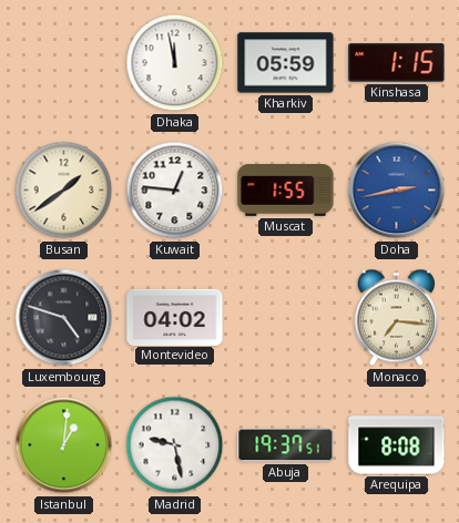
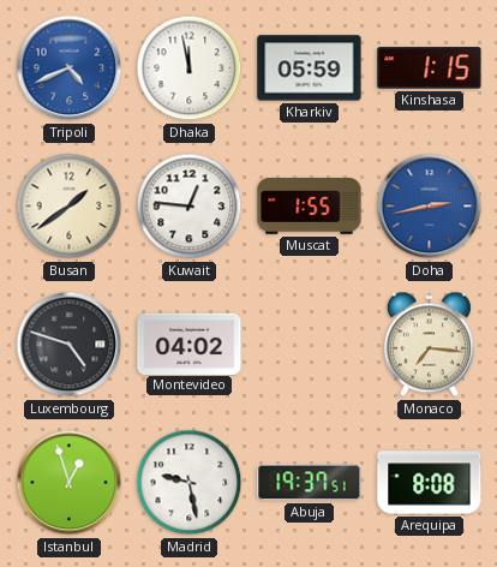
Tripoli: none -> 4:41
Istanbul: 1:01 -> 12:57
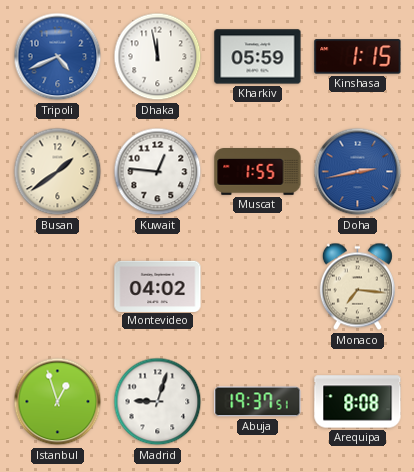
Luxembourg: 4:48 -> none
Madrid: 9:28 -> 9:03
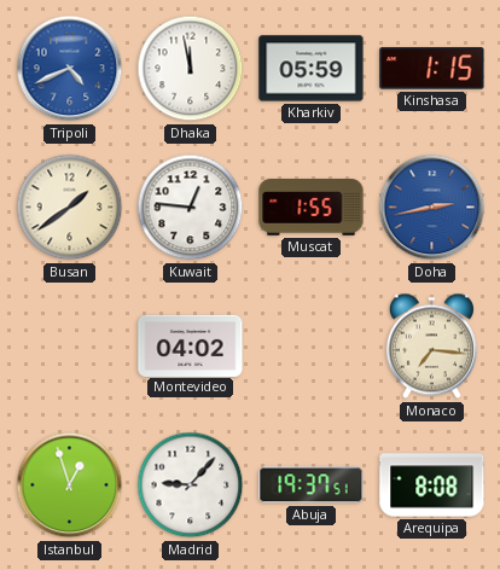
Madrid: 9:03 -> 9:07
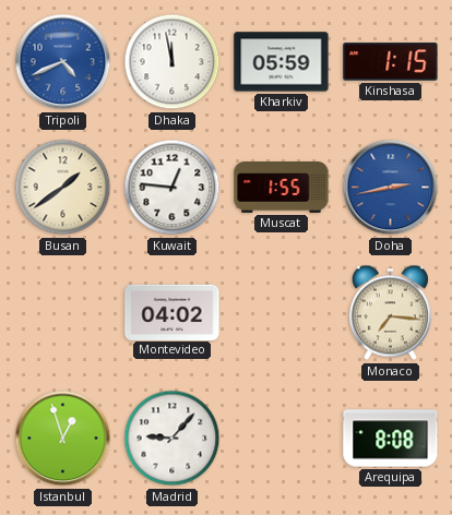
Abuja: 19:37 -> none
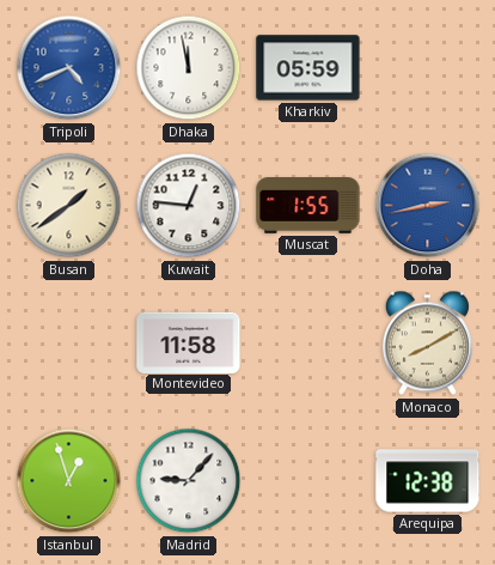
Kinshasa: 1:15 -> none
Montevideo: 04:02 -> 11:58
Monaco: 7:16 -> 8:10
Arequipa: 8:08 -> 12:38
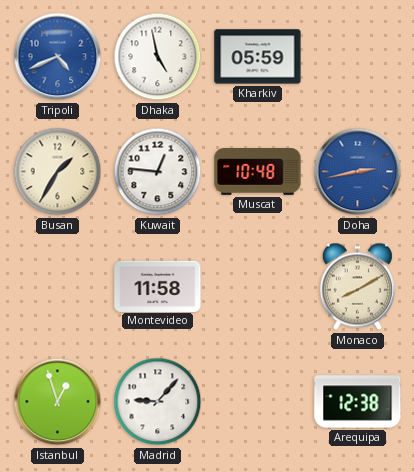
Dhaka: 11:58 -> 4:58
Busan: 1:39 -> 1:35
Muscat: 1:55 -> 10:48
